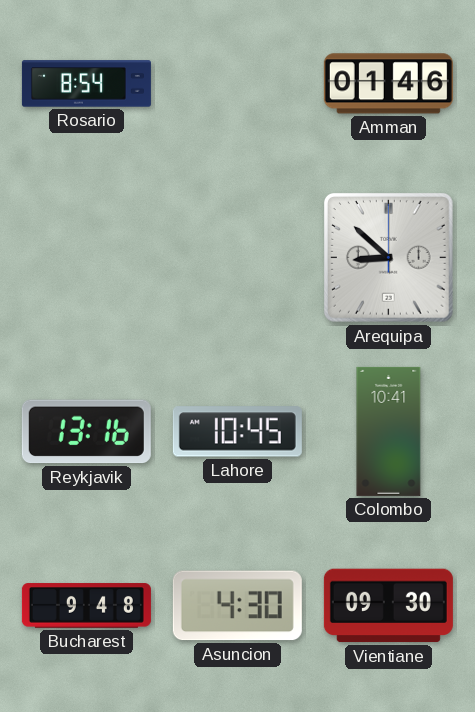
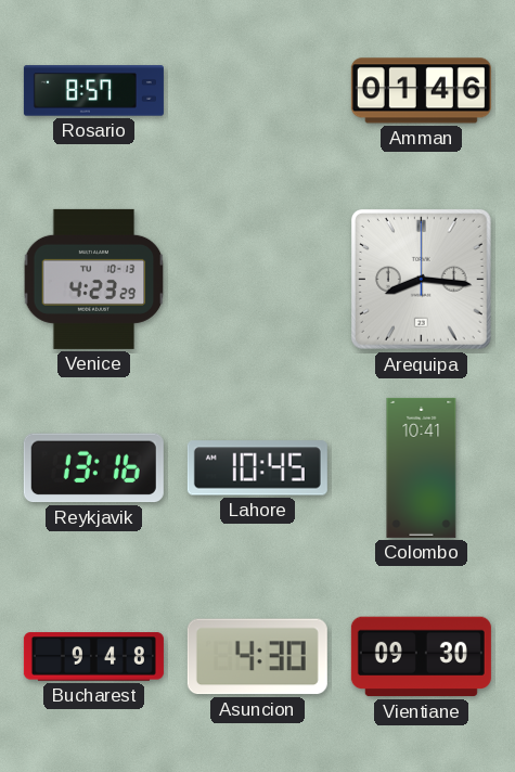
Rosario: 8:54 -> 8:57
Venice: none -> 4:23
Arequipa: 8:52 -> 8:16
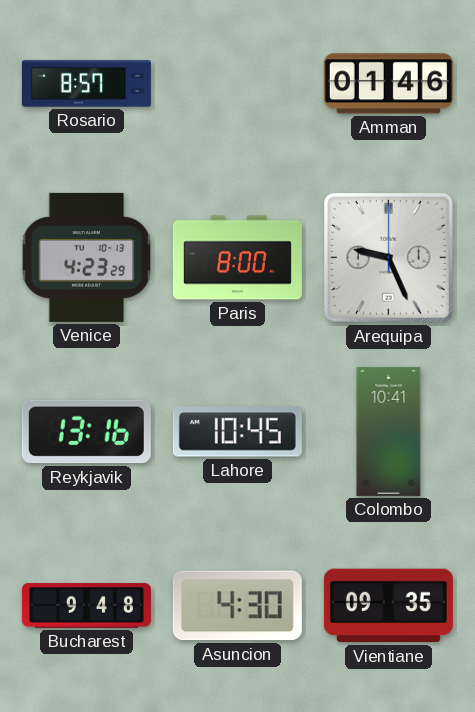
Paris: none -> 8:00
Arequipa: 8:16 -> 9:26
Vientiane: 09:30 -> 09:35
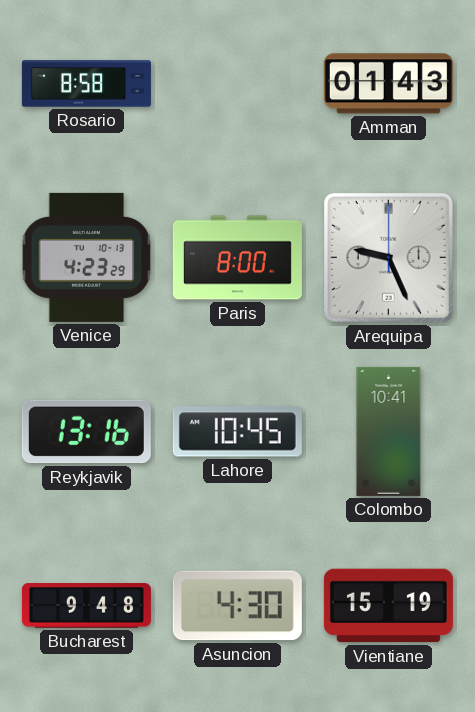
Rosario: 8:57 -> 8:58
Amman: 01:46 -> 01:43
Vientiane: 09:35 -> 15:19
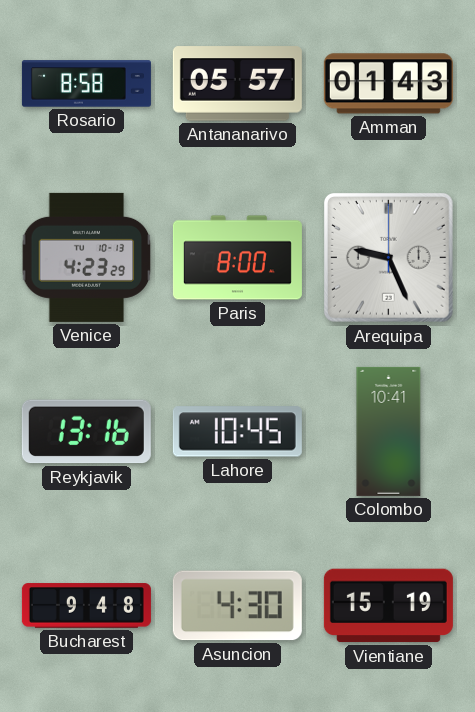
Antananarivo: none -> 05:57
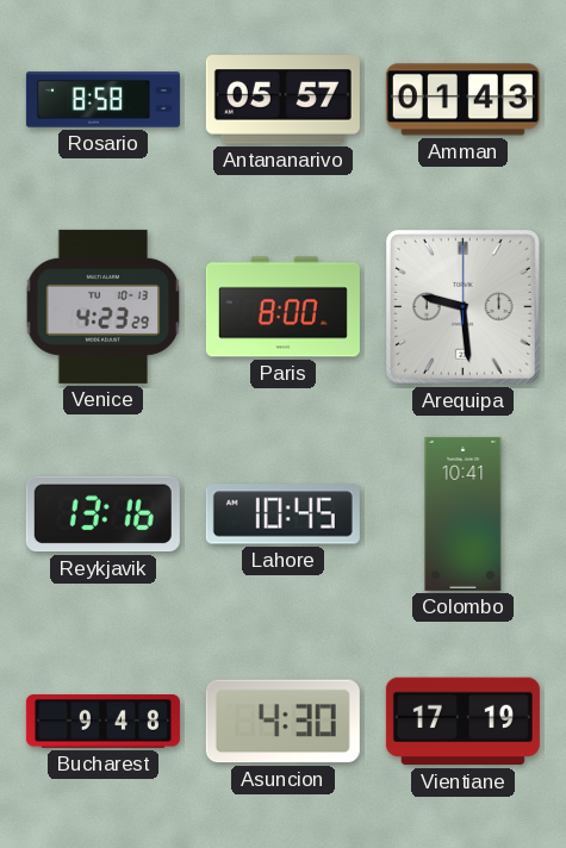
Arequipa: 9:26 -> 9:29
Vientiane: 15:19 -> 17:19
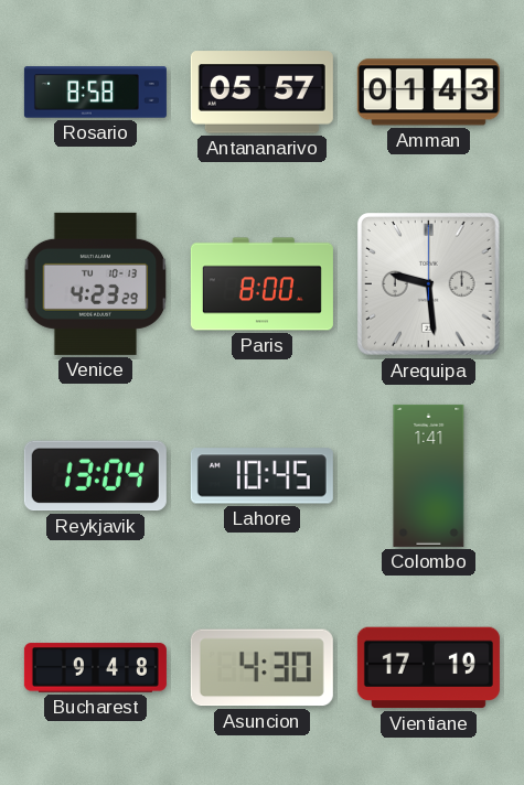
Reykjavik: 13:16 -> 13:04
Colombo: 10:41 -> 1:41
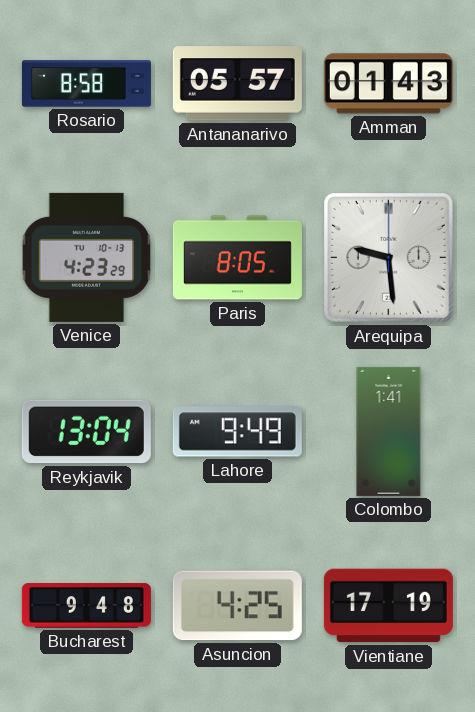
Paris: 8:00 -> 8:05
Lahore: 10:45 -> 9:49
Asuncion: 4:30 -> 4:25
